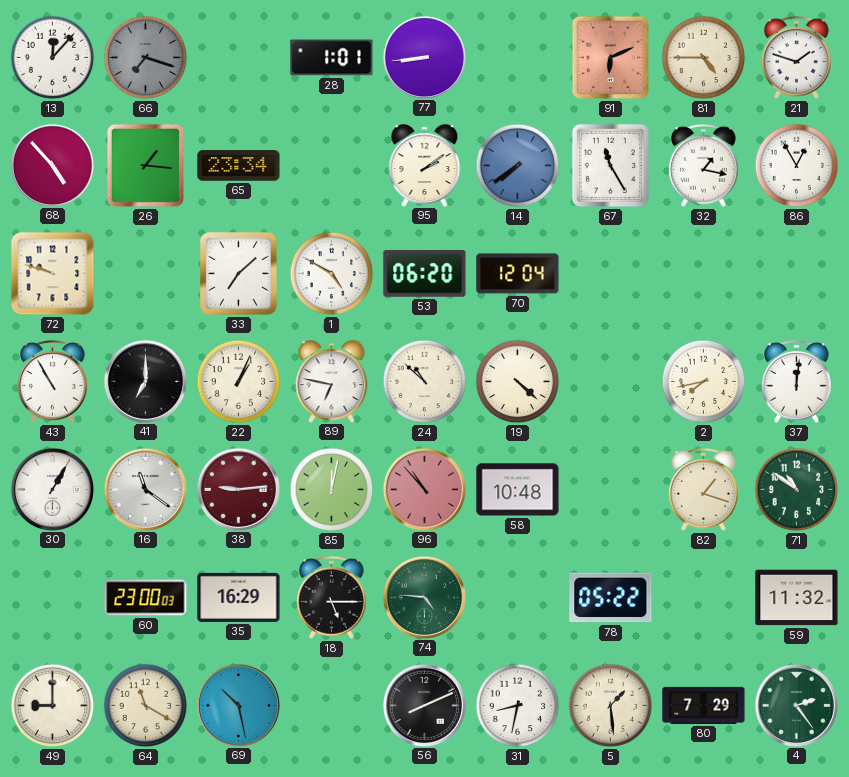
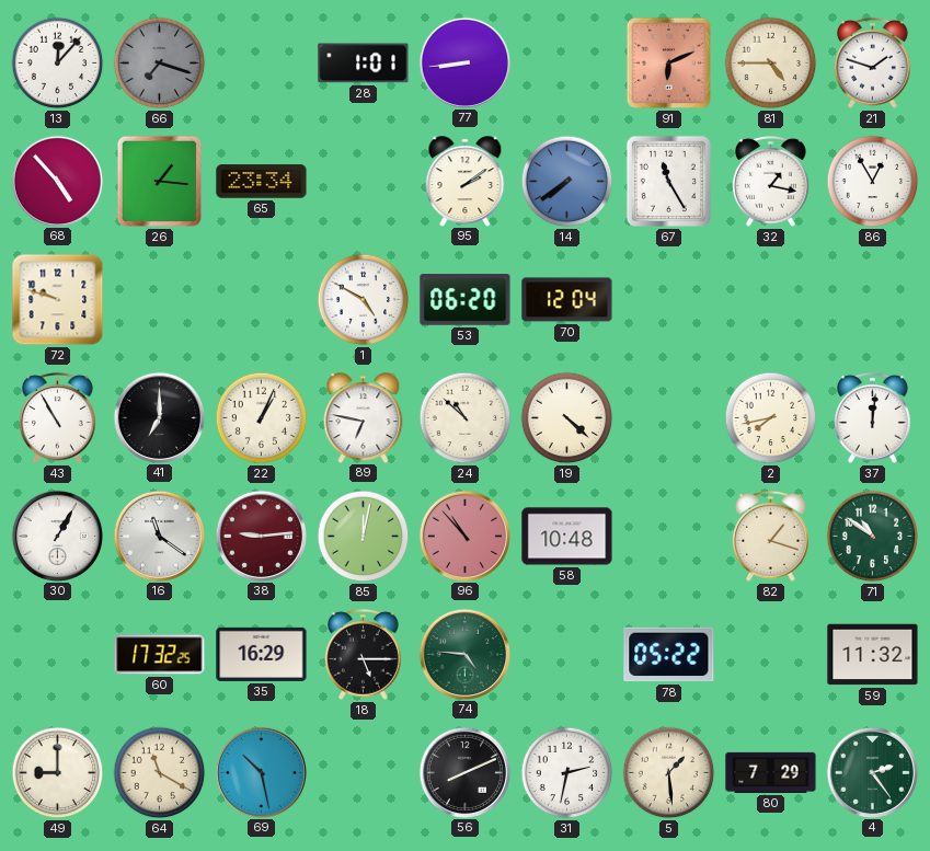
33: 7:08 -> none
60: 23:00 -> 17:32
31: 8:32 -> 2:32
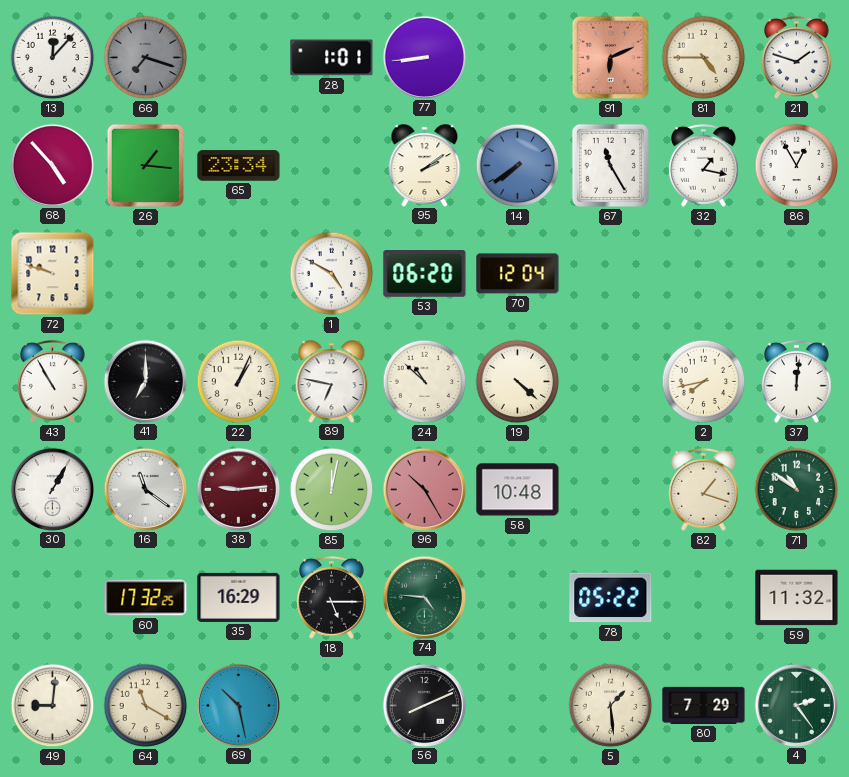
96: 10:53 -> 10:25
49: 9:00 -> 9:01
31: 2:32 -> none
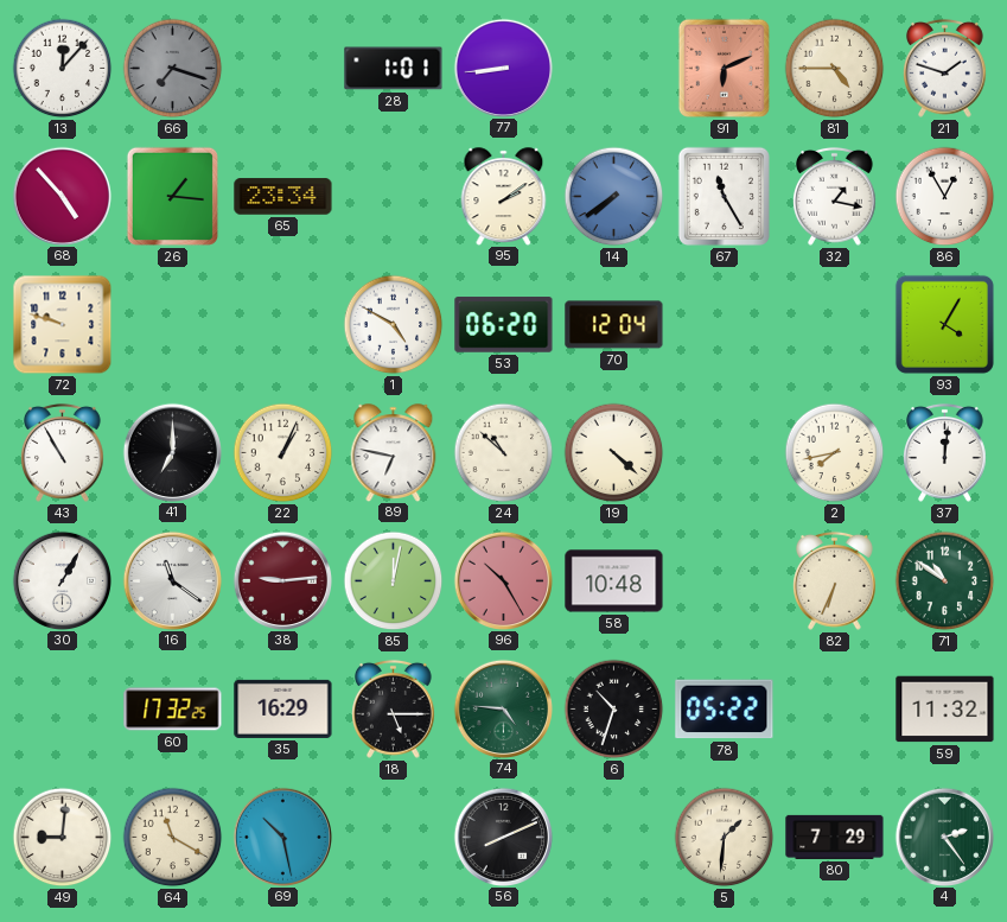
93: none -> 4:05
82: 1:18 -> 6:34
6: none -> 10:33
5: 1:29 -> 1:31
